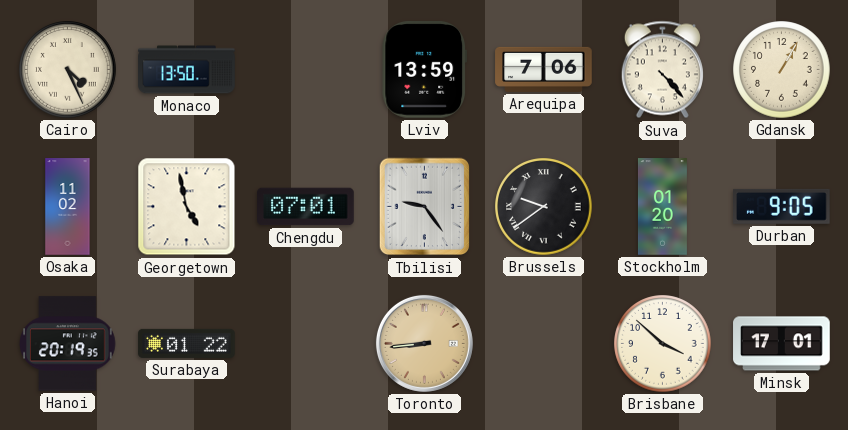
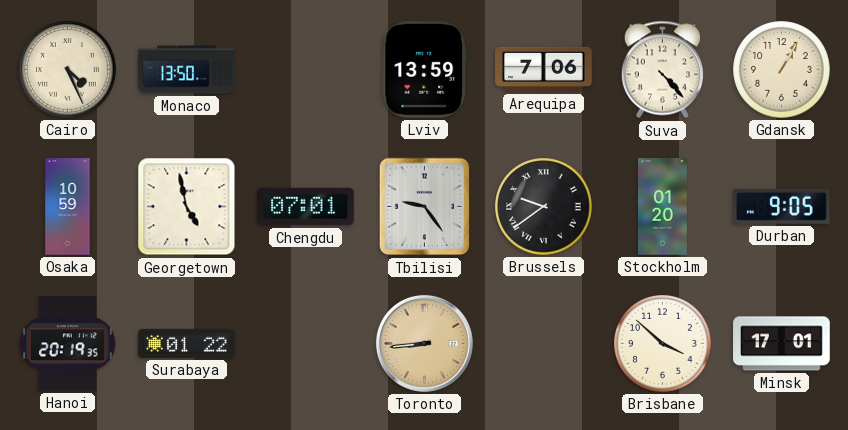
Osaka: 11:02 -> 10:59
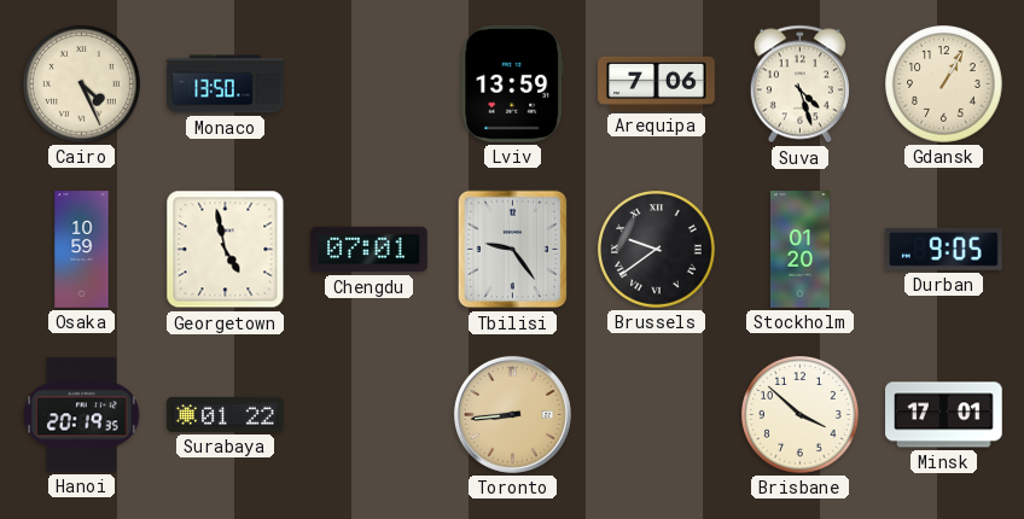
Suva: 4:23 -> 4:27
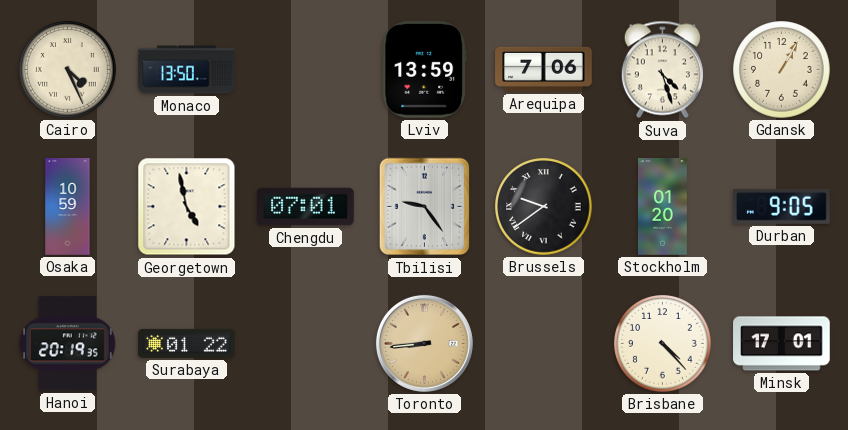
Brisbane: 3:52 -> 4:23
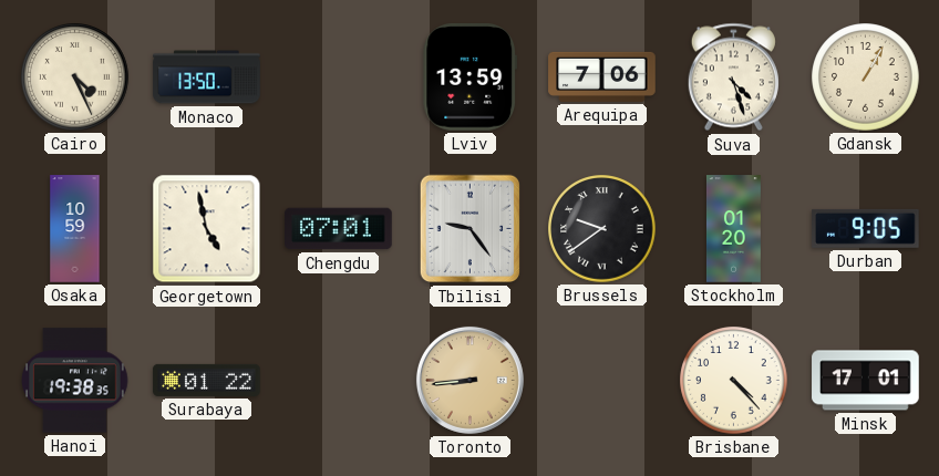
Hanoi: 20:19 -> 19:38
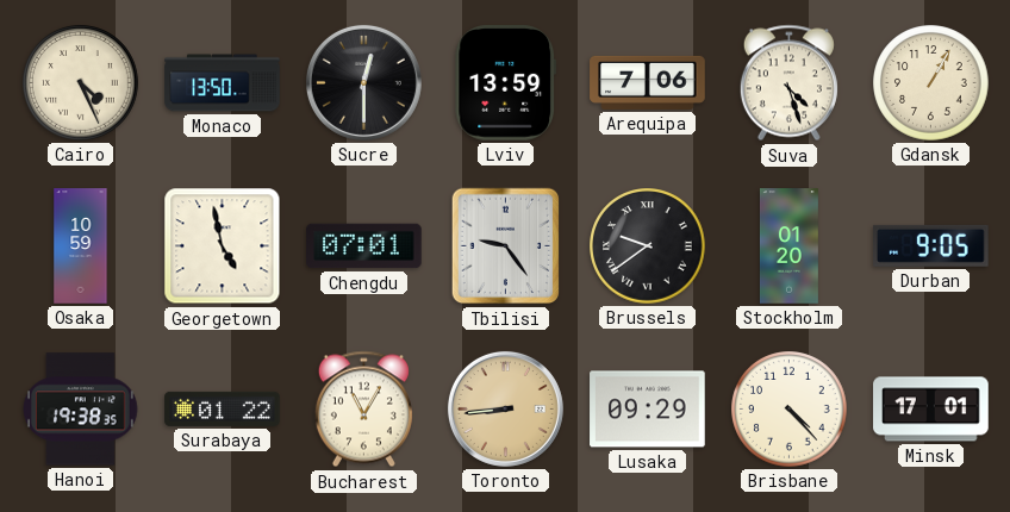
Sucre: none -> 12:30
Bucharest: none -> 11:05
Lusaka: none -> 09:29
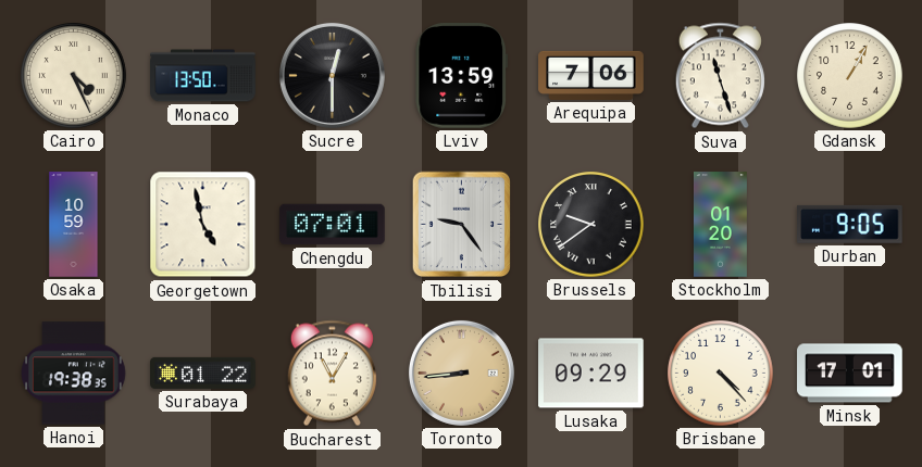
Suva: 4:27 -> 11:27
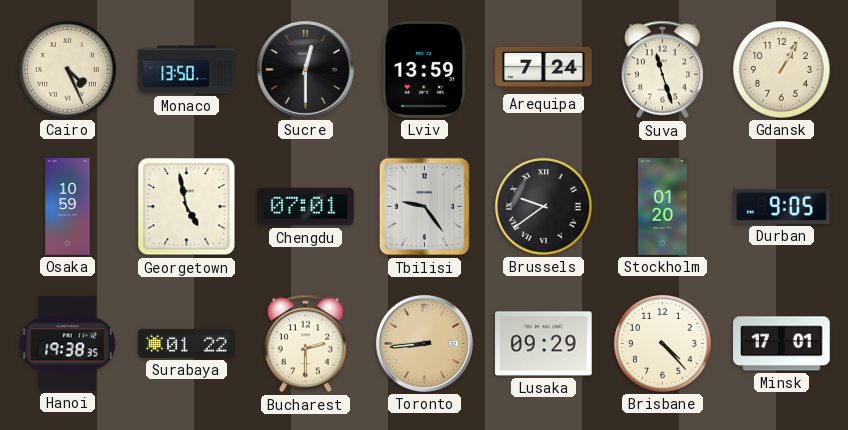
Arequipa: 7:06 -> 7:24
Bucharest: 11:05 -> 2:30
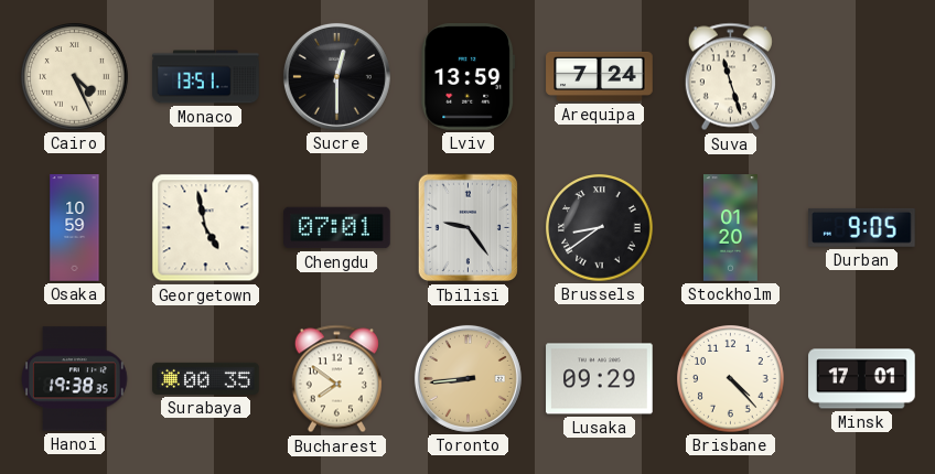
Monaco: 13:50 -> 13:51
Gdansk: 1:05 -> none
Brussels: 9:39 -> 8:39
Surabaya: 01:22 -> 00:35
Bucharest: 2:30 -> 7:51
